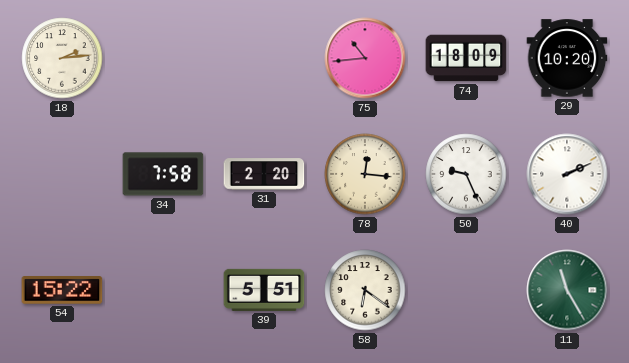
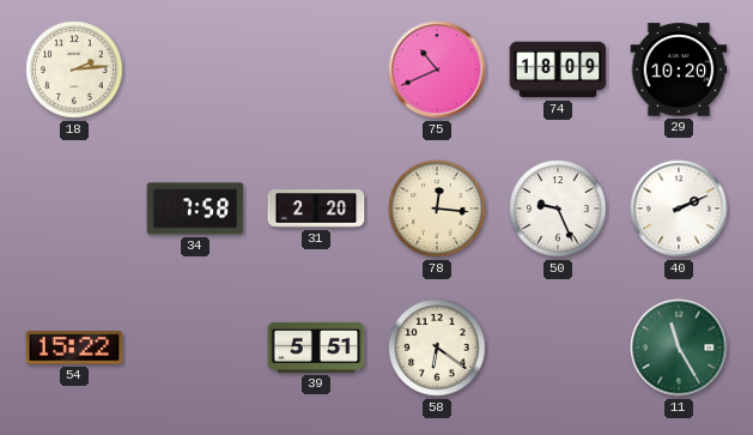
75: 10:44 -> 10:41
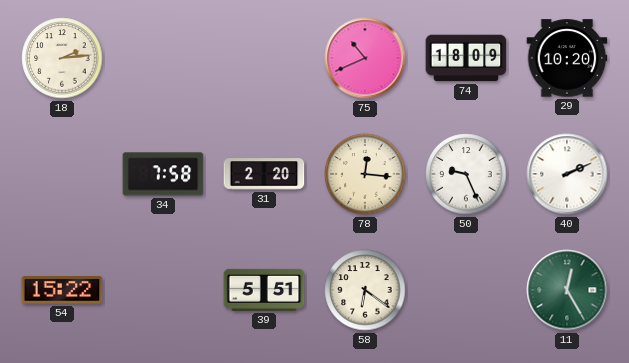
11: 11:25 -> 12:25
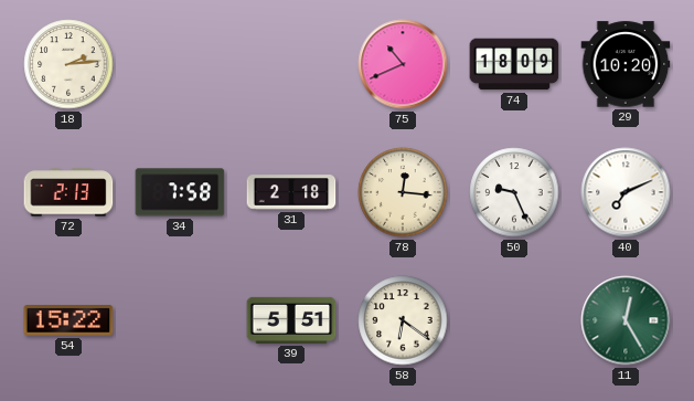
72: none -> 2:13
31: 2:20 -> 2:18
40: 2:11 -> 7:11
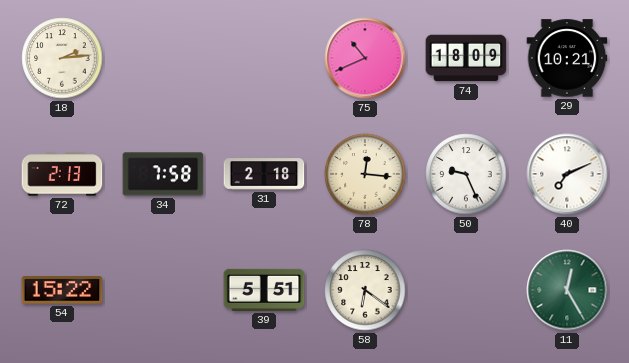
29: 10:20 -> 10:21
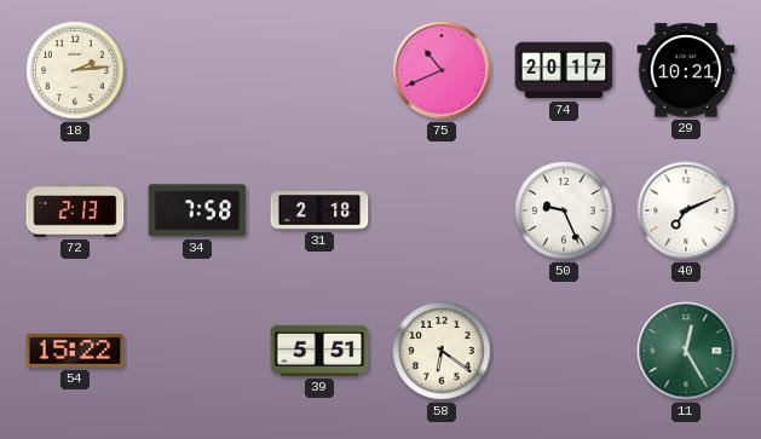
74: 18:09 -> 20:17
78: 12:16 -> none
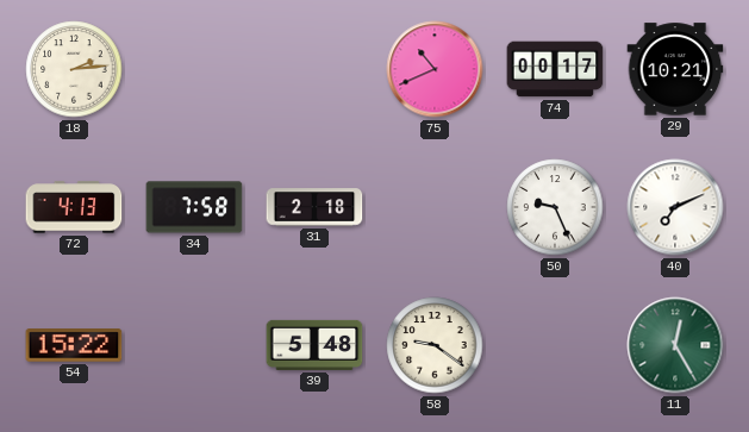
74: 20:17 -> 00:17
72: 2:13 -> 4:13
39: 5:51 -> 5:48
58: 6:21 -> 9:21
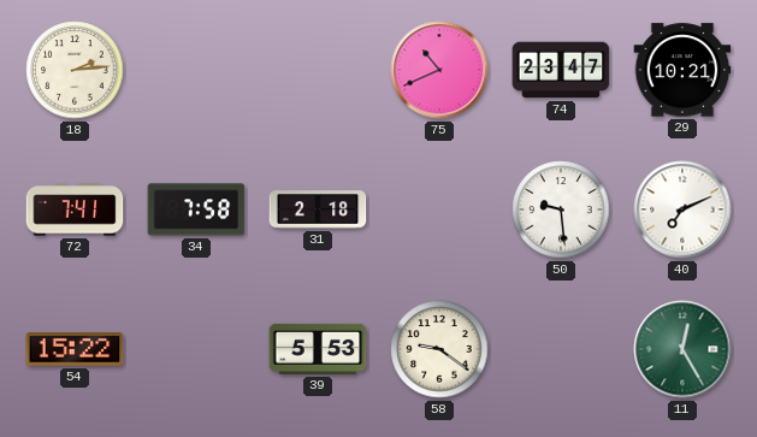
74: 00:17 -> 23:47
72: 4:13 -> 7:41
50: 9:26 -> 9:29
39: 5:48 -> 5:53
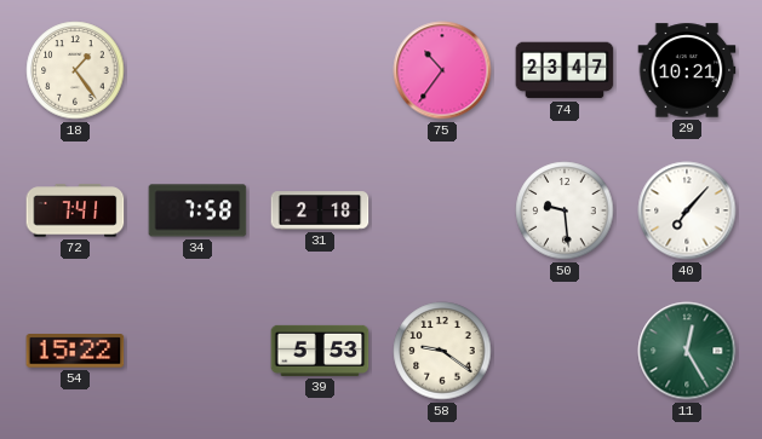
18: 2:14 -> 1:24
75: 10:41 -> 10:36
40: 7:11 -> 7:07
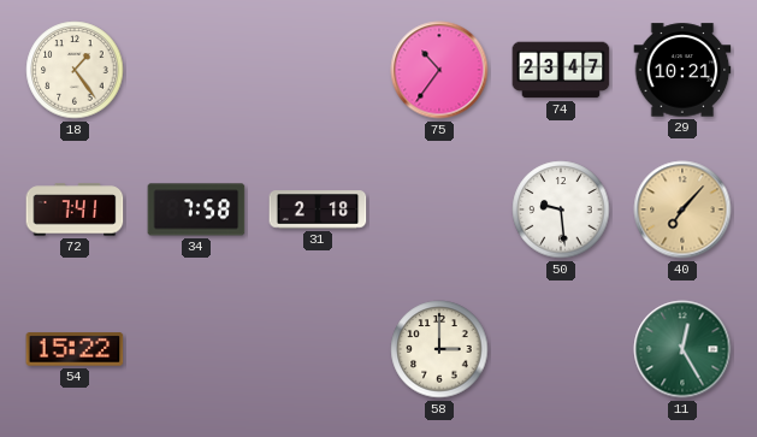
40 dial: white -> champagne
39: 5:53 -> none
58: 9:21 -> 3:00
